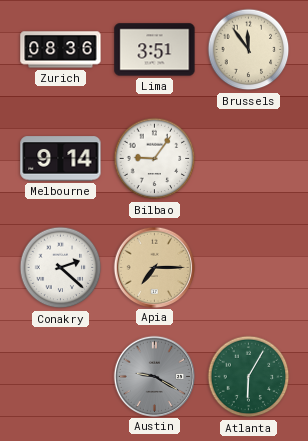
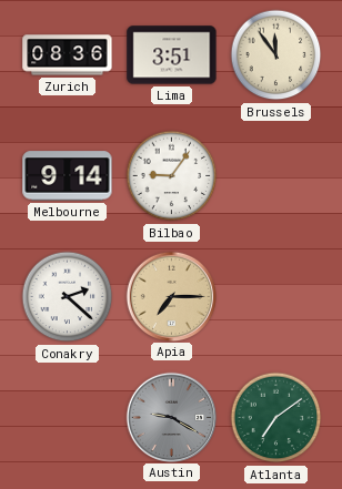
Atlanta: 6:05 -> 7:09
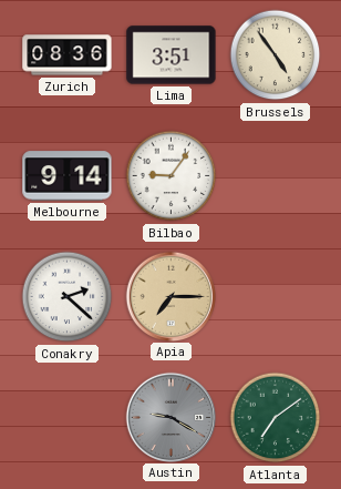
Brussels: 11:54 -> 4:54
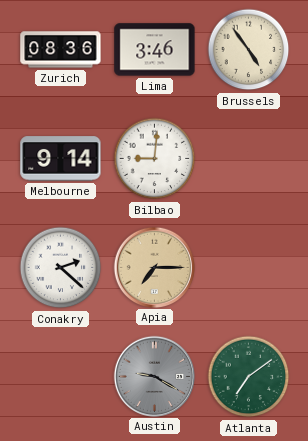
Lima: 3:51 -> 3:46
Bilbao: 9:06 -> 9:01
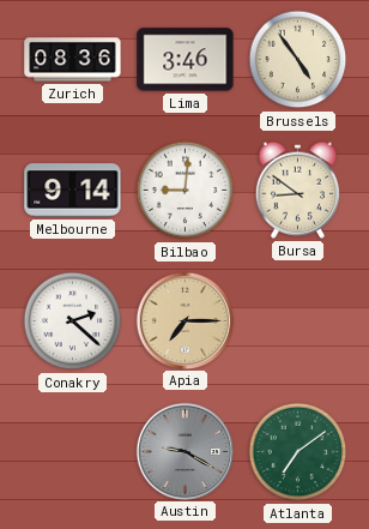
Bursa: none -> 8:51
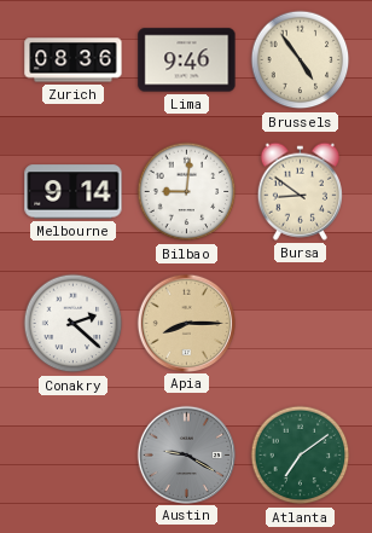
Lima: 3:46 -> 9:46
Apia: 7:15 -> 8:15
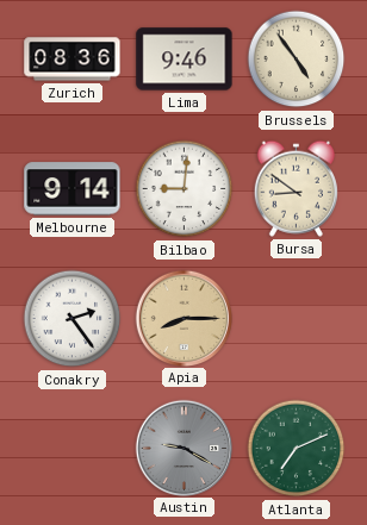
Conakry: 2:22 -> 2:24
Atlanta: 7:09 -> 7:11
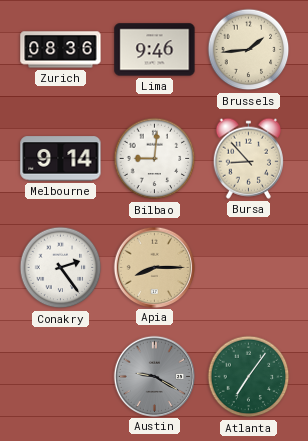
Brussels: 4:54 -> 1:44
Bursa: 8:51 -> 8:53
Atlanta: 7:11 -> 7:06
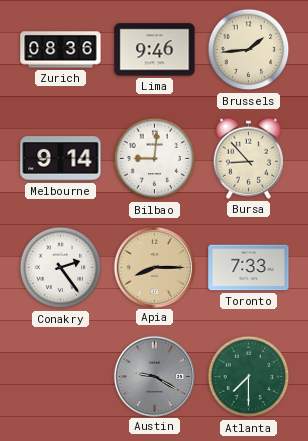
Toronto: none -> 7:33
Atlanta: 7:06 -> 7:30
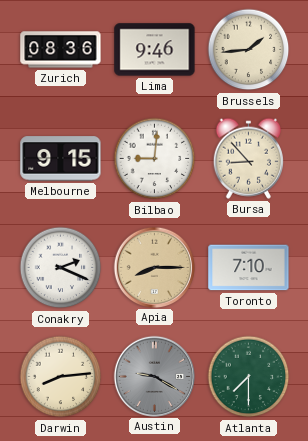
Melbourne: 9:14 -> 9:15
Conakry: 2:24 -> 2:19
Toronto: 7:33 -> 7:10
Darwin: none -> 8:14
